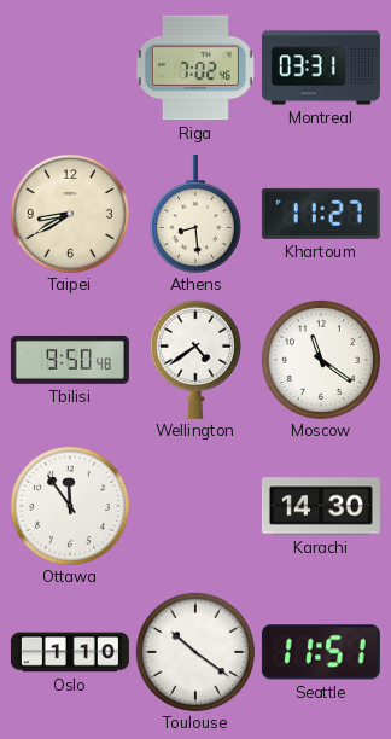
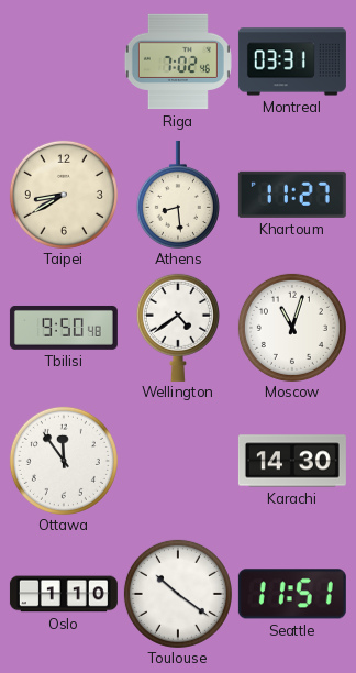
Moscow: 11:21 -> 11:03
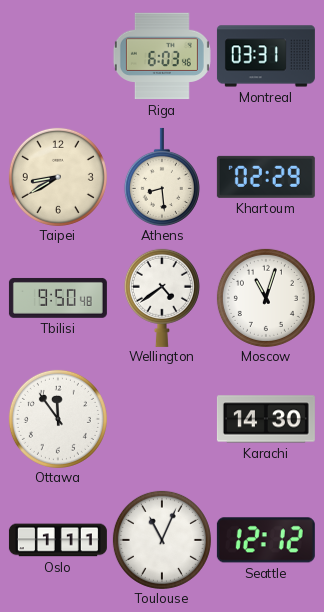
Riga: 7:02 -> 6:03
Khartoum: 11:27 -> 02:29
Oslo: 1:10 -> 1:11
Toulouse: 10:21 -> 11:04
Seattle: 11:51 -> 12:12
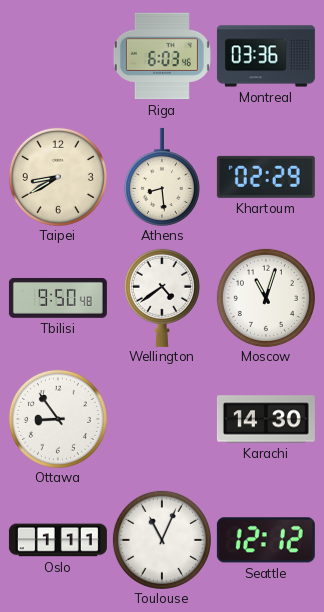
Montreal: 03:31 -> 03:36
Ottawa: 11:54 -> 8:54
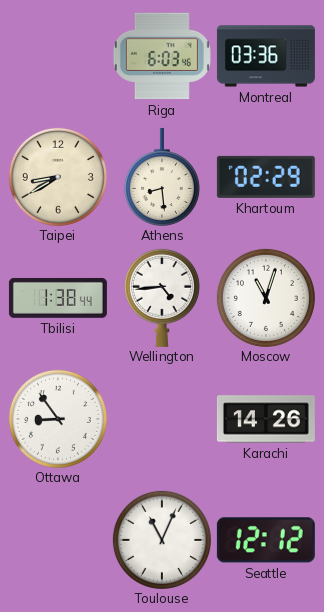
Tbilisi: 9:50 -> 1:38
Wellington: 4:39 -> 4:44
Karachi: 14:30 -> 14:26
Oslo: 1:11 -> none
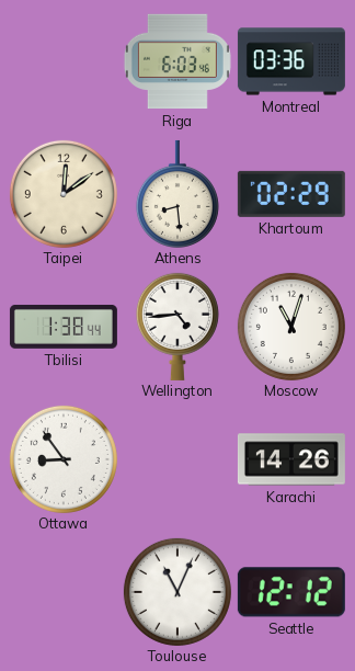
Taipei: 8:40 -> 12:09
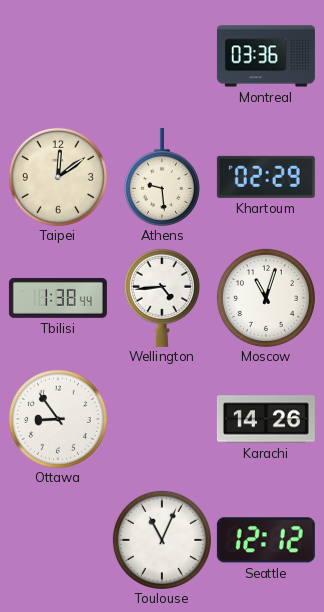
Riga: 6:03 -> none
Athens: 8:29 -> 9:29
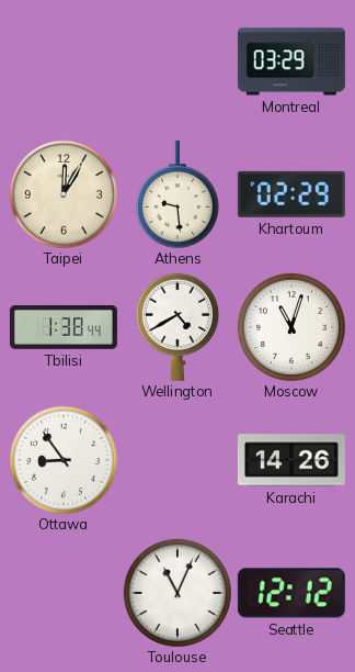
Montreal: 03:36 -> 03:29
Taipei: 12:09 -> 12:05
Wellington: 4:44 -> 4:40
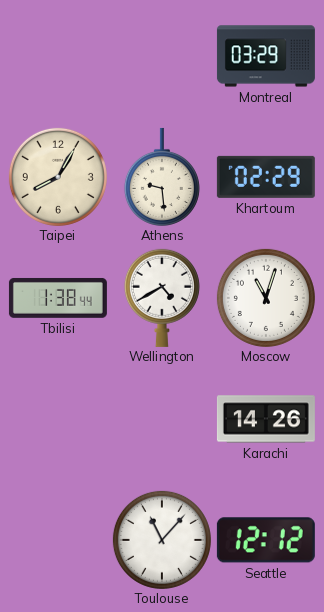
Taipei: 12:05 -> 8:05
Ottawa: 8:54 -> none
Toulouse: 11:04 -> 11:07
